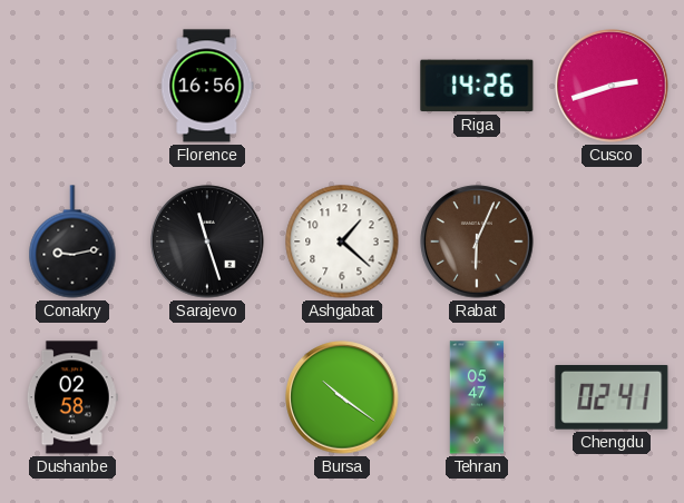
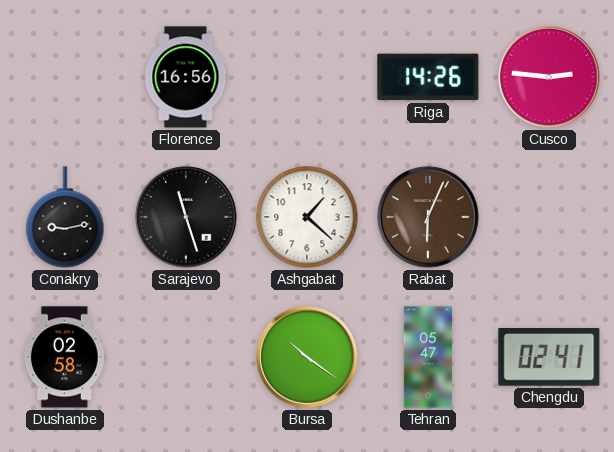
Cusco: 2:42 -> 2:46
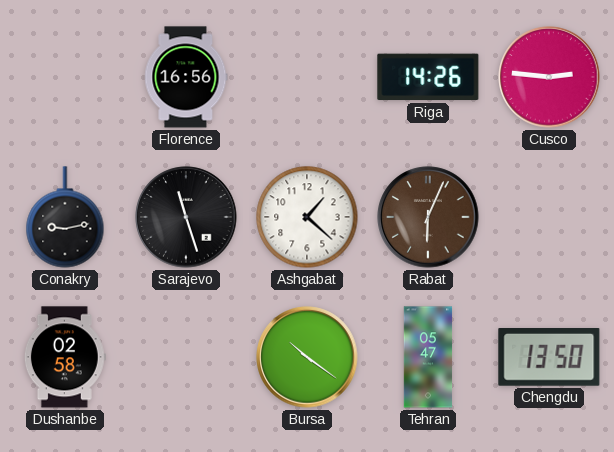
Chengdu: 02:41 -> 13:50
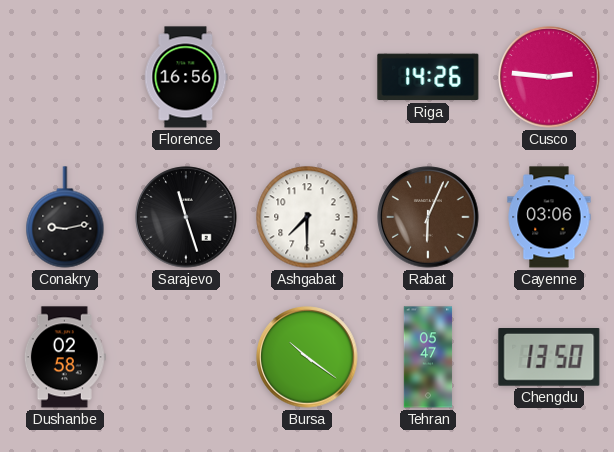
Ashgabat: 1:22 -> 7:30
Cayenne: none -> 03:06
